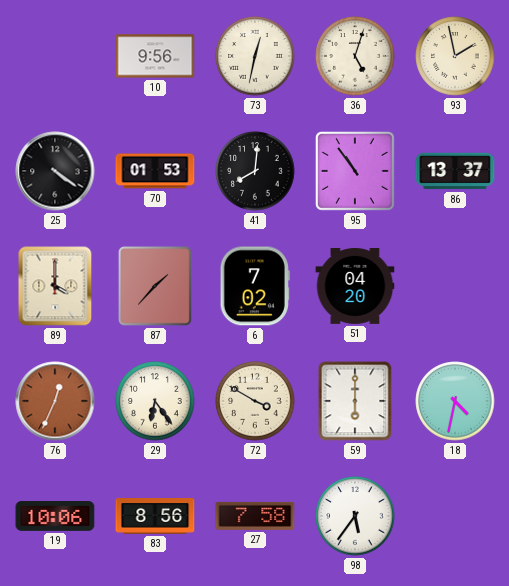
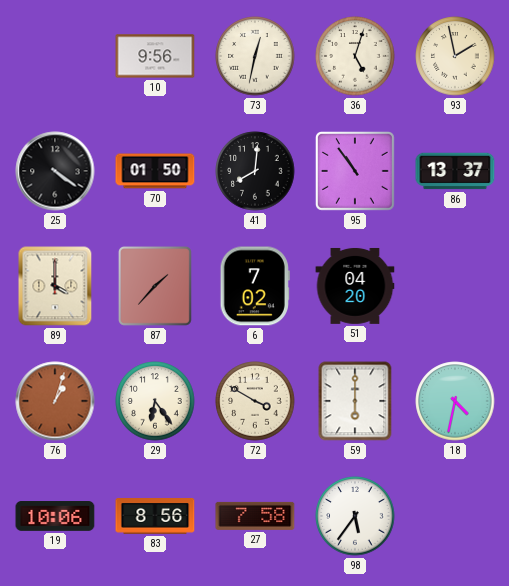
70: 01:53 -> 01:50
76: 12:34 -> 1:03
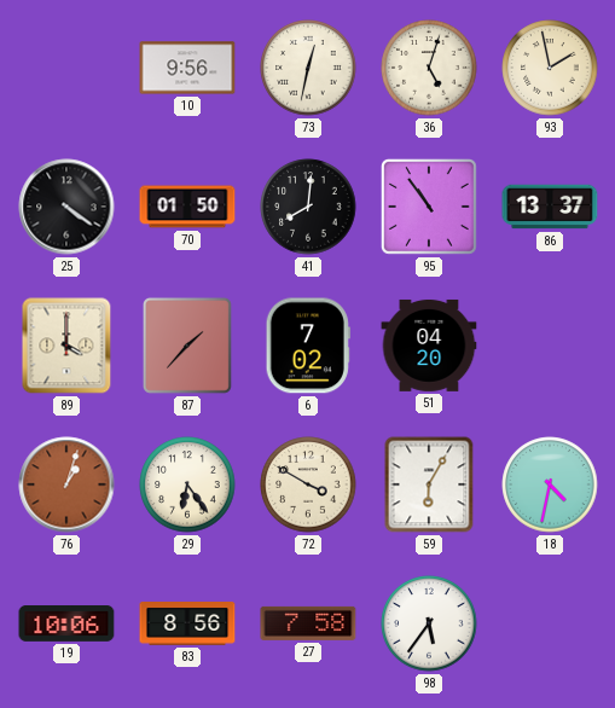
59: 6:00 -> 6:05
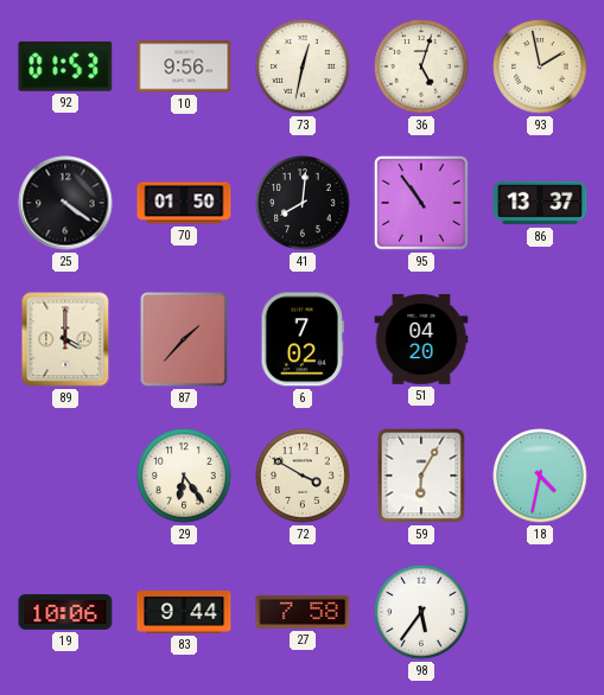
92: none -> 01:53
76: 1:03 -> none
83: 8:56 -> 9:44
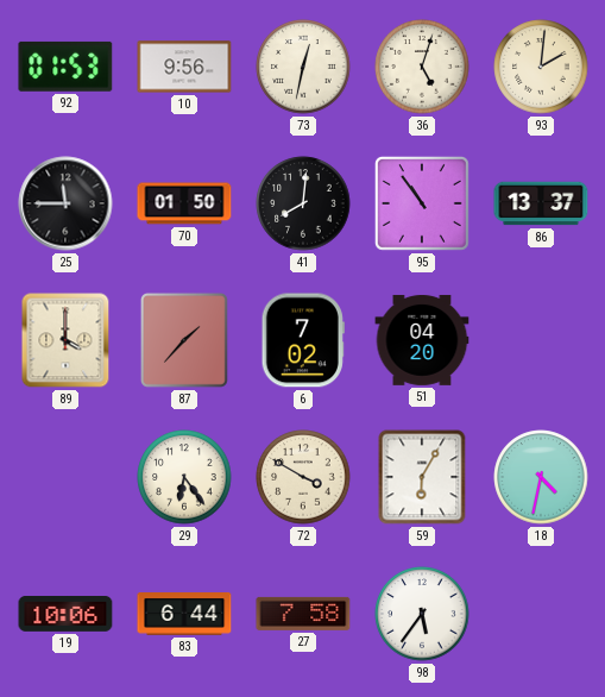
93: 1:58 -> 2:01
25: 4:21 -> 11:45
83: 9:44 -> 6:44
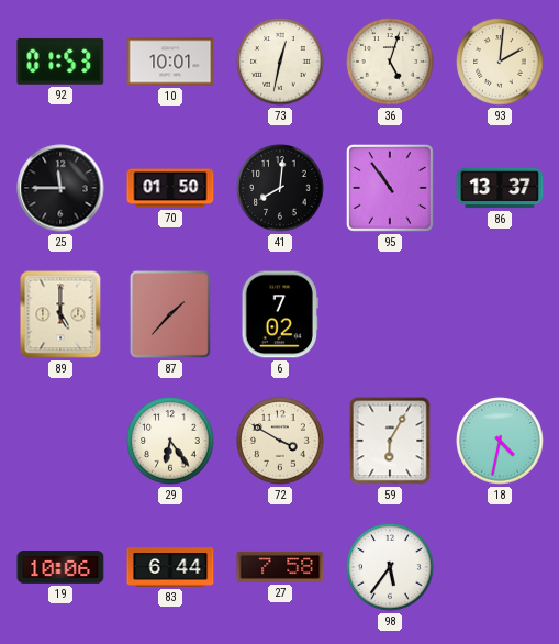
10: 9:56 -> 10:01
89: 4:00 -> 5:00
51: 04:20 -> none
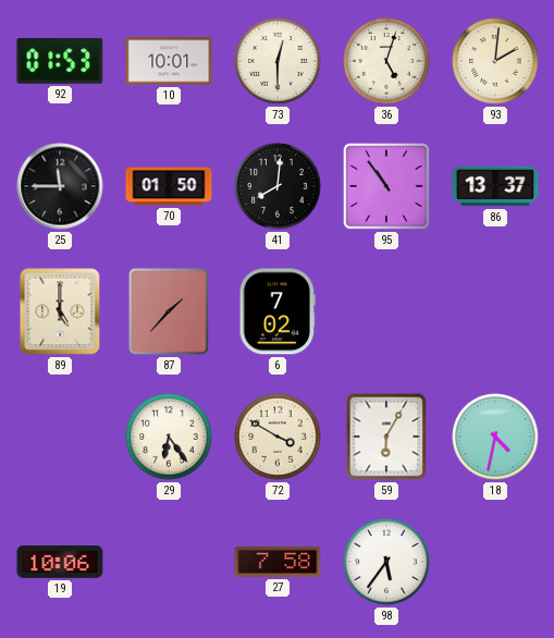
73: 12:32 -> 12:30
83: 6:44 -> none
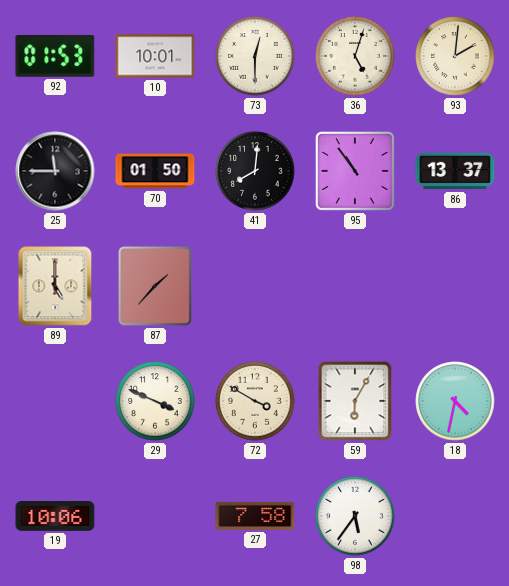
6: 7:02 -> none
29: 6:24 -> 3:49
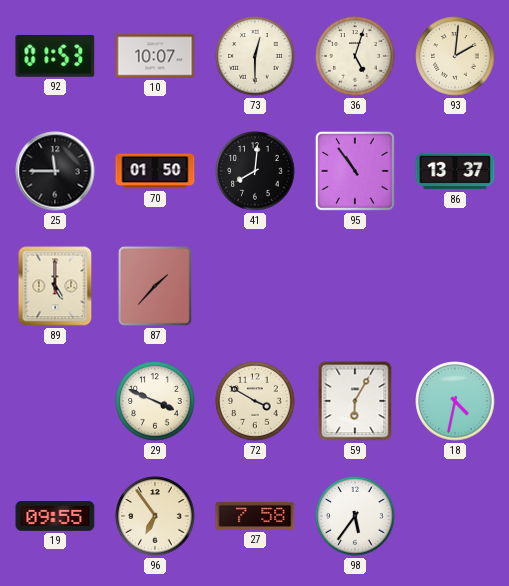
10: 10:01 -> 10:07
19: 10:06 -> 09:55
96: none -> 6:54
